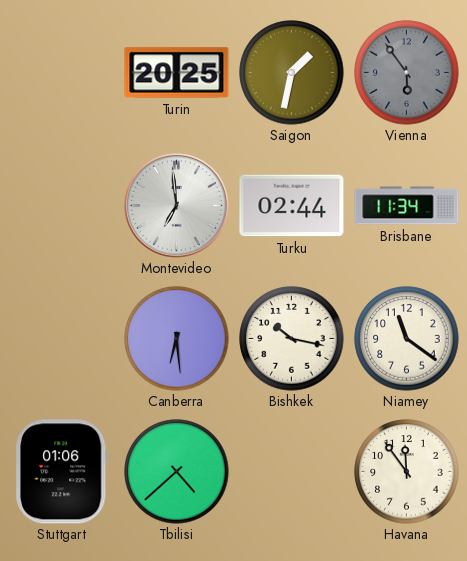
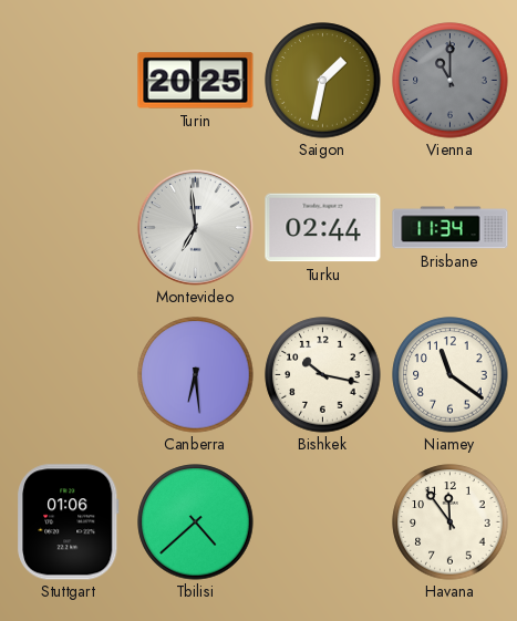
Vienna: 5:54 -> 11:00
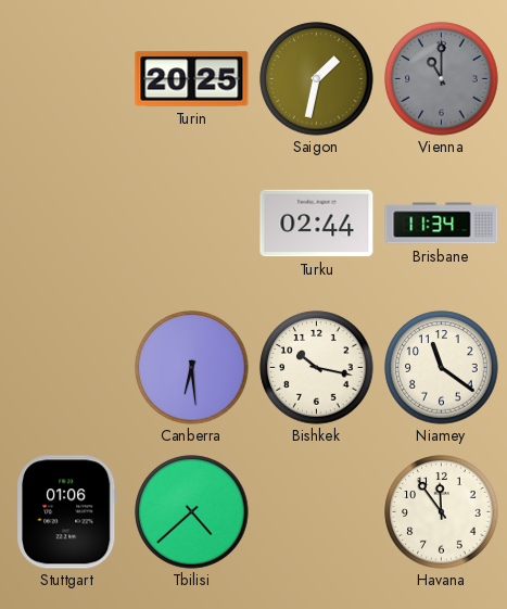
Montevideo: 6:59 -> none
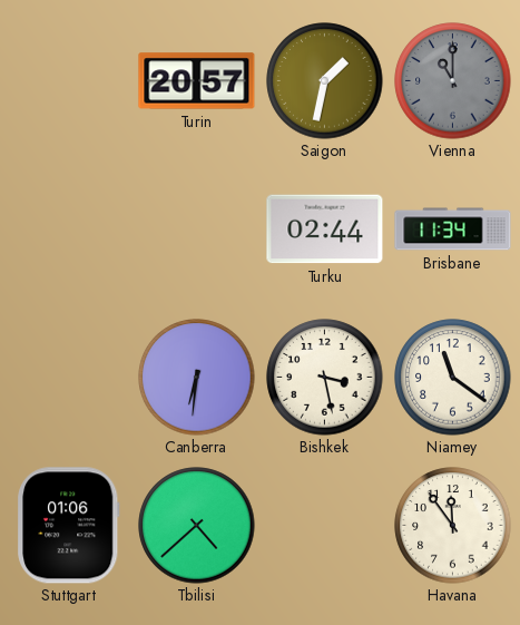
Turin: 20:25 -> 20:57
Canberra: 6:29 -> 6:31
Bishkek: 10:17 -> 3:28
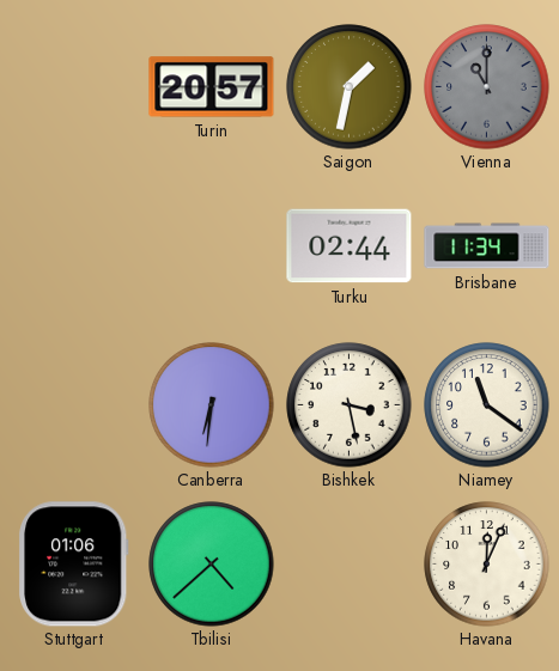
Havana: 11:54 -> 12:04
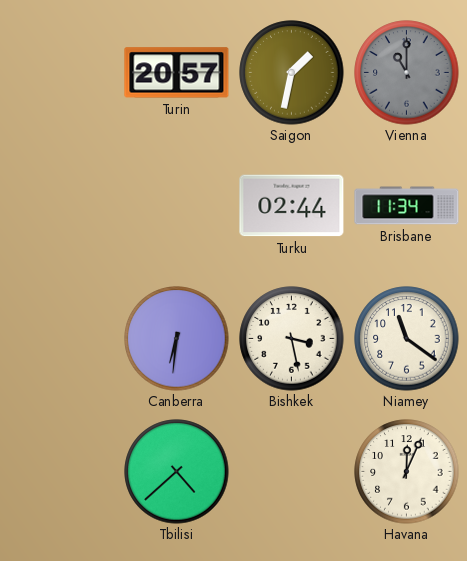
Stuttgart: 01:06 -> none
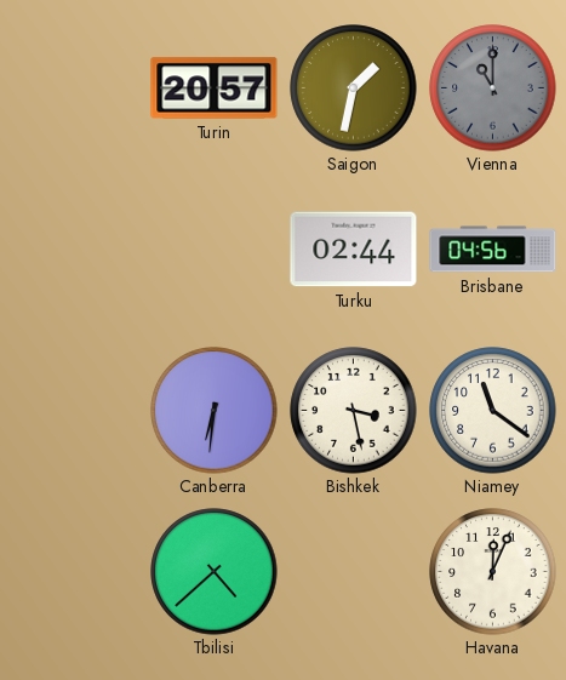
Brisbane: 11:34 -> 04:56
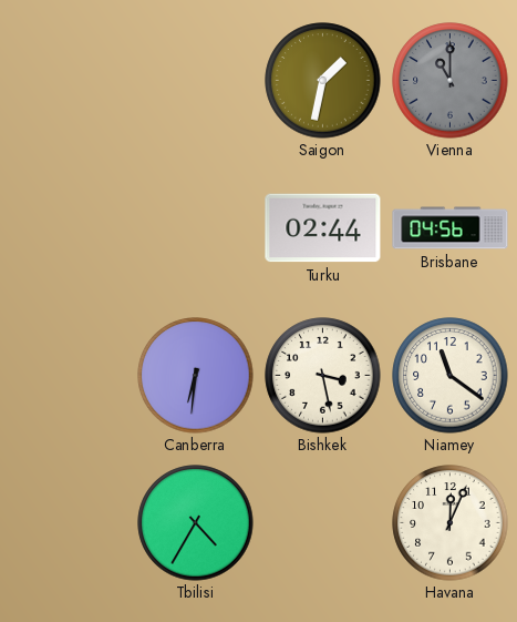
Turin: 20:57 -> none
Tbilisi: 4:38 -> 4:35
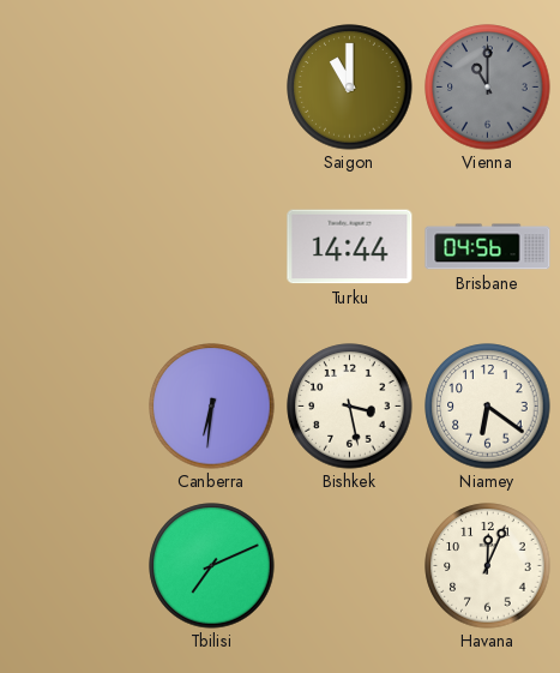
Saigon: 1:32 -> 11:00
Turku: 02:44 -> 14:44
Niamey: 11:21 -> 6:21
Tbilisi: 4:35 -> 7:11
